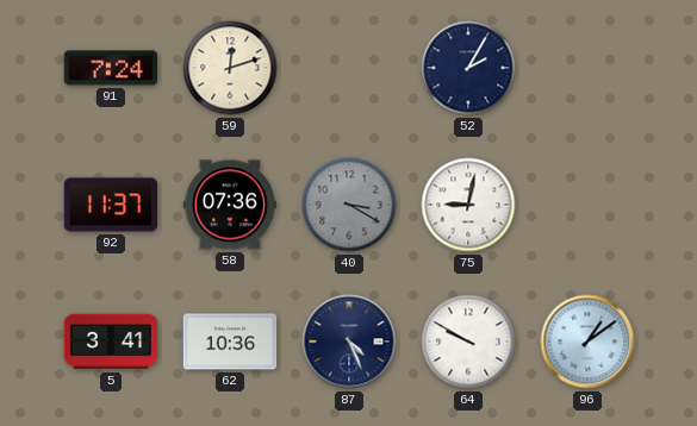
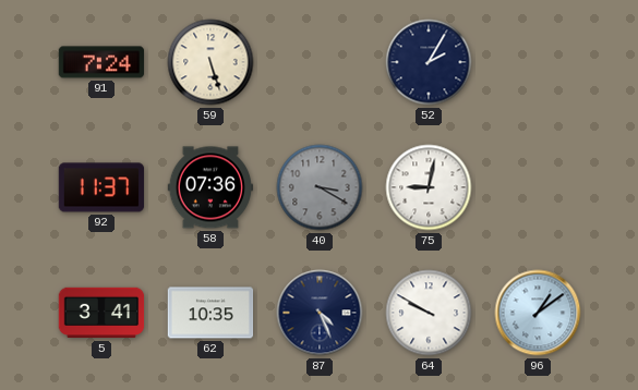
59: 12:12 -> 5:27
62: 10:36 -> 10:35
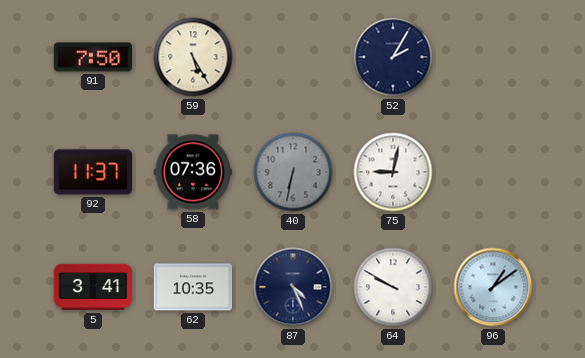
91: 7:24 -> 7:50
59: 5:27 -> 5:25
40: 3:20 -> 6:32
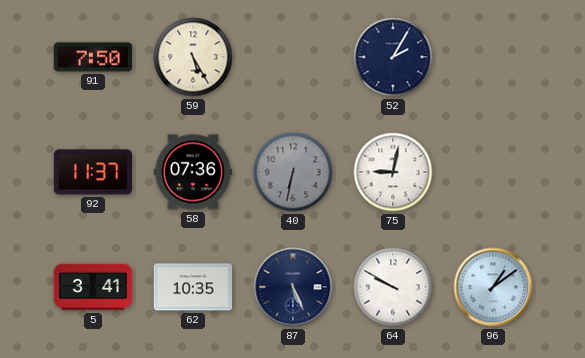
87: 4:26 -> 5:26
